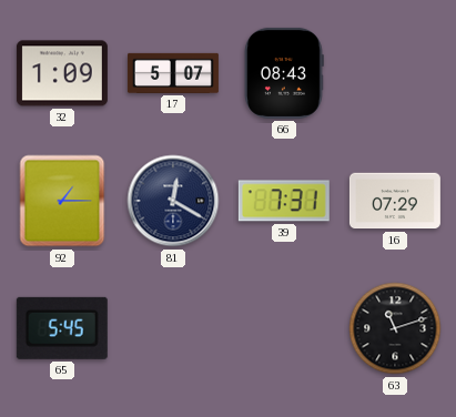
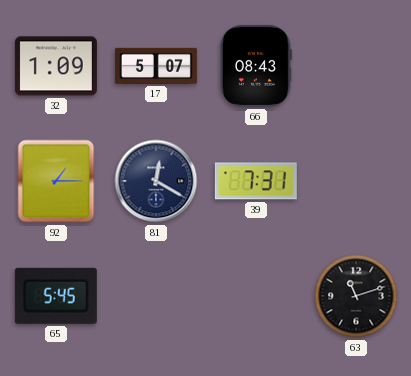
16: 07:29 -> none
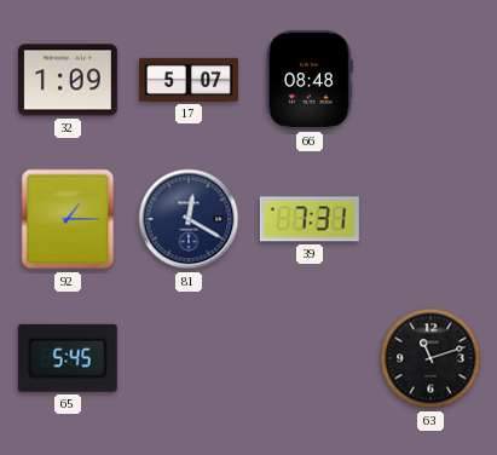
66: 08:43 -> 08:48
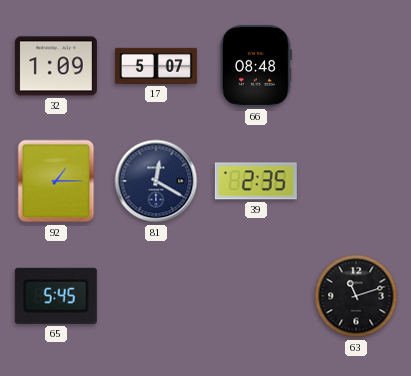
39: 7:31 -> 2:35
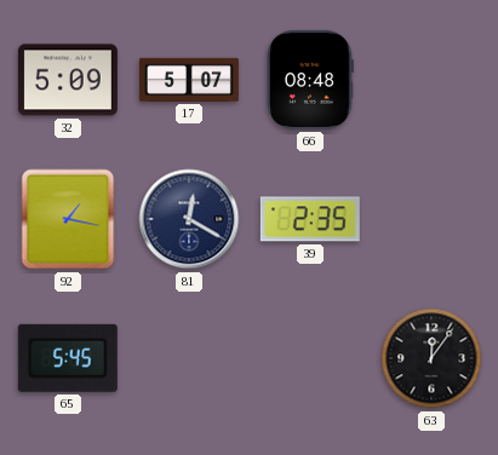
32: 1:09 -> 5:09
92: 1:15 -> 1:17
63: 11:12 -> 12:06
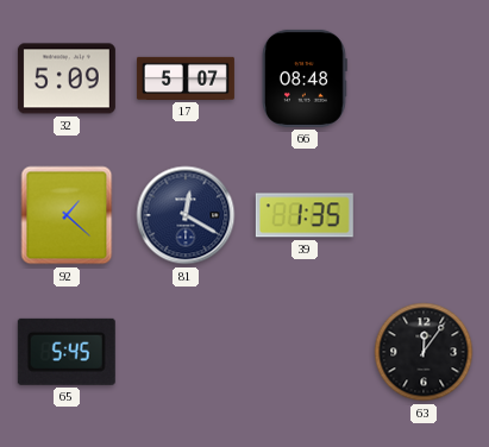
92: 1:17 -> 1:22
39: 2:35 -> 1:35
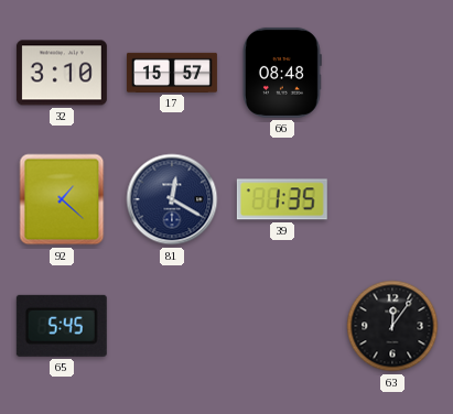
32: 5:09 -> 3:10
17: 5:07 -> 15:57
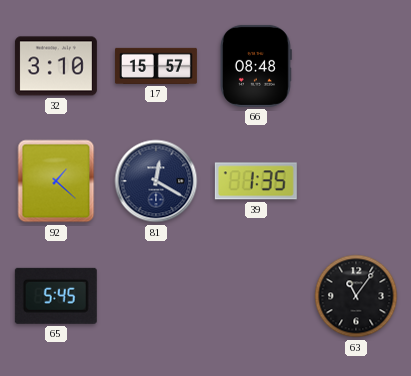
63: 12:06 -> 11:06
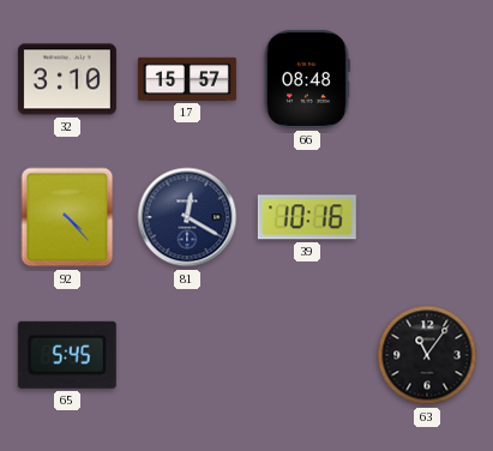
92: 1:22 -> 4:23
39: 1:35 -> 10:16
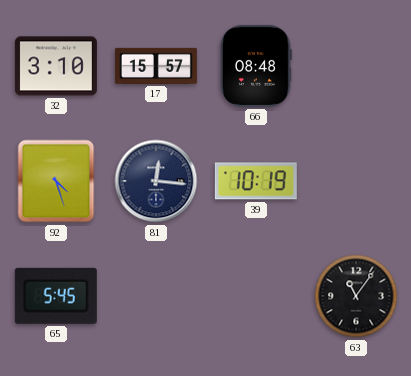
92: 4:23 -> 4:27
81: 12:20 -> 12:16
39: 10:16 -> 10:19
